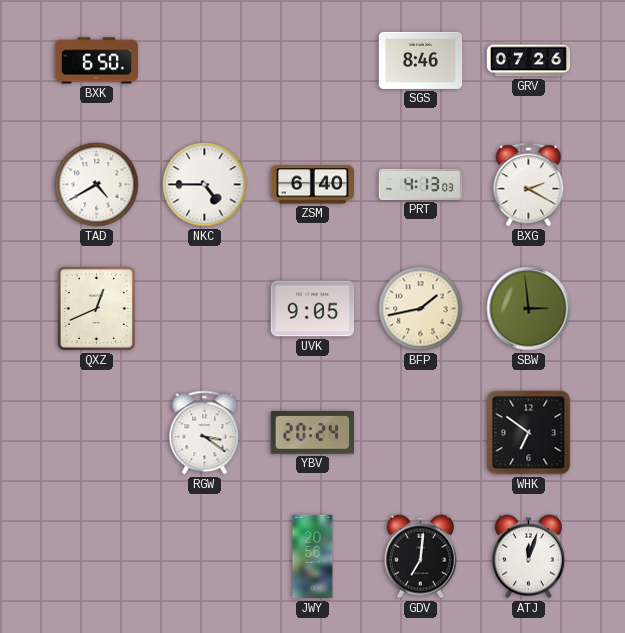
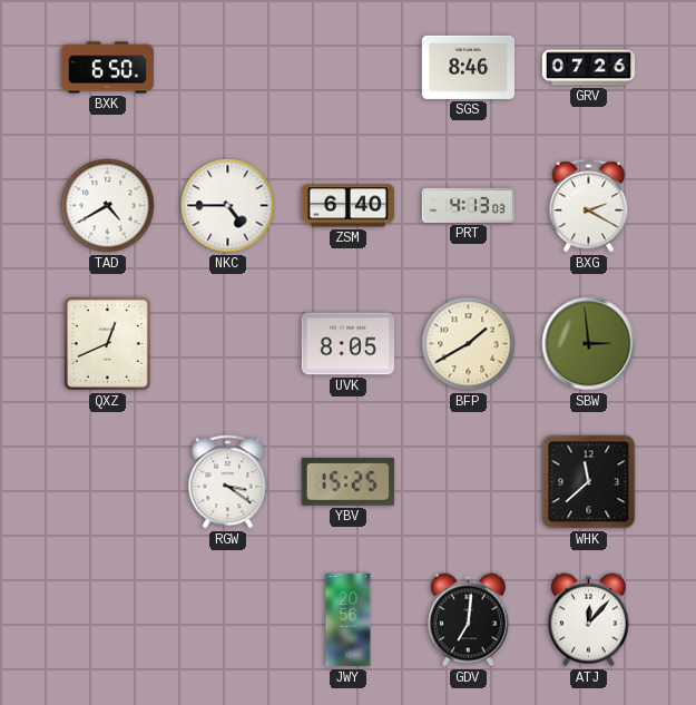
UVK: 9:05 -> 8:05
BFP: 1:43 -> 1:40
YBV: 20:24 -> 15:25
WHK: 6:51 -> 11:38
ATJ: 12:03 -> 12:07
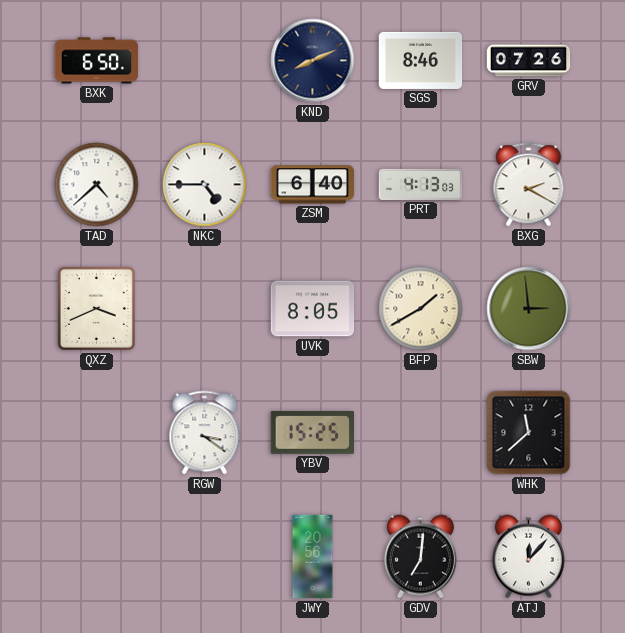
KND: none -> 8:11
TAD: 4:40 -> 4:38
QXZ: 12:41 -> 3:41
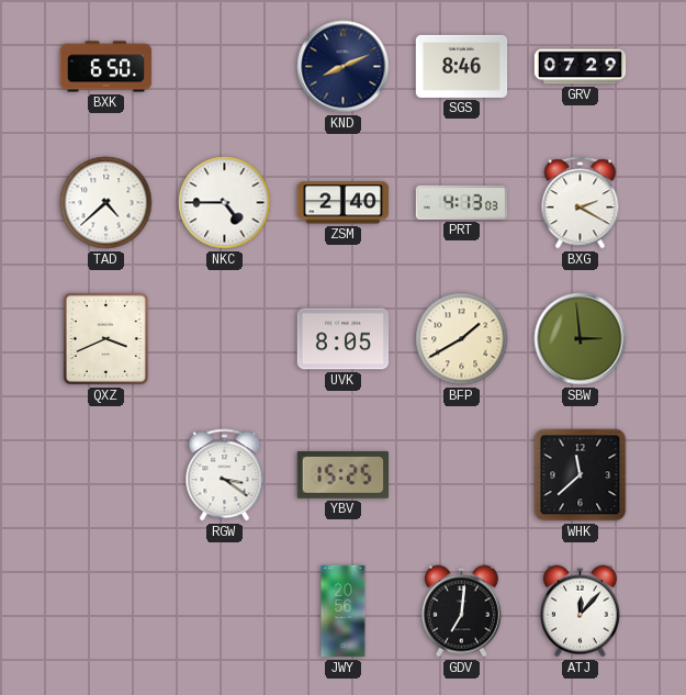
GRV: 07:26 -> 07:29
ZSM: 6:40 -> 2:40
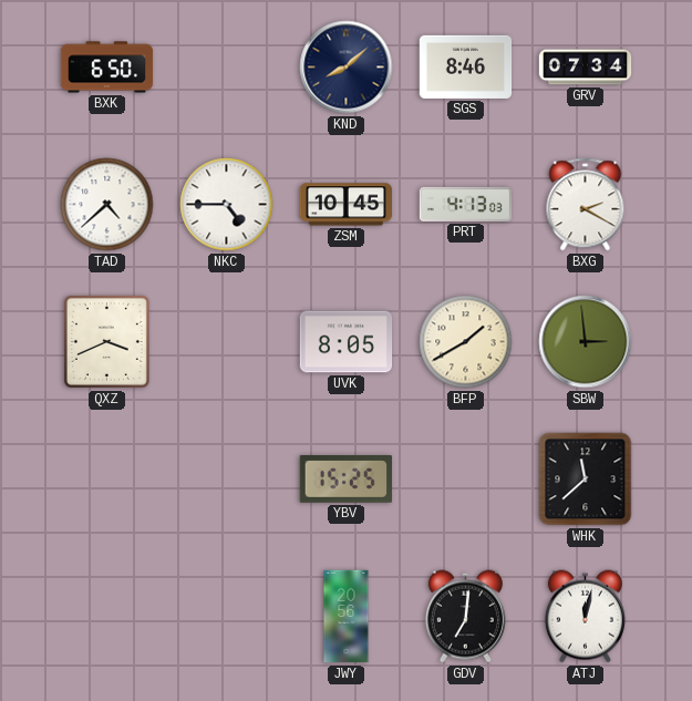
KND: 8:11 -> 8:08
GRV: 07:29 -> 07:34
ZSM: 2:40 -> 10:45
RGW: 3:21 -> none
ATJ: 12:07 -> 12:02
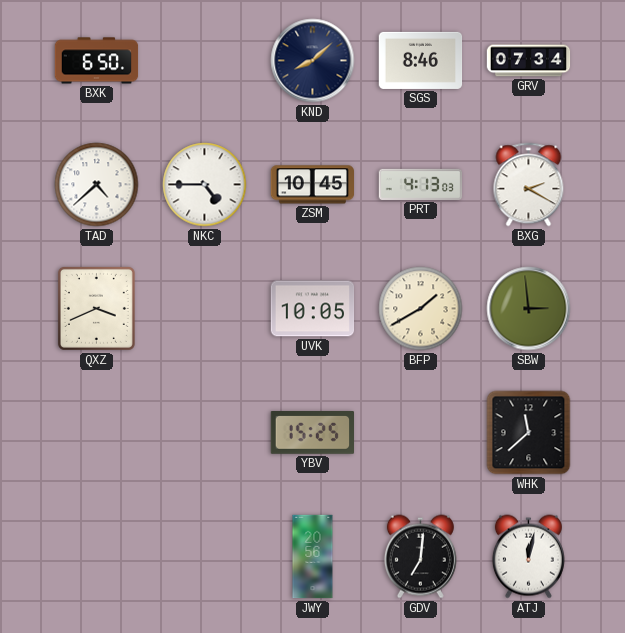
UVK: 8:05 -> 10:05
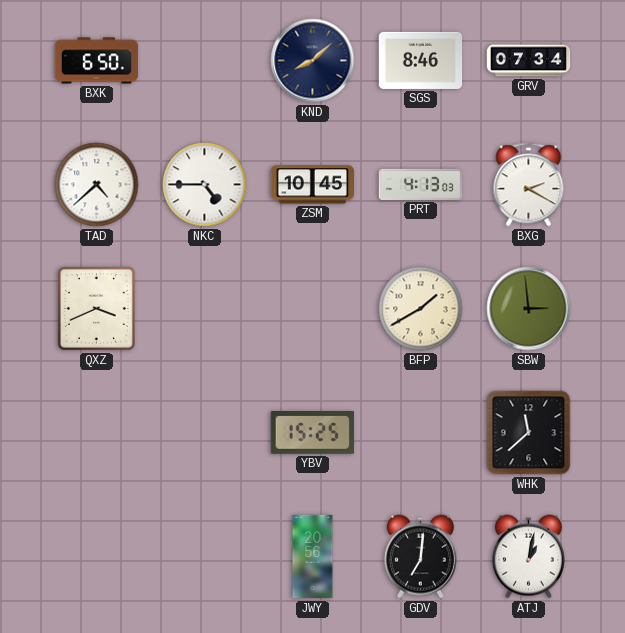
UVK: 10:05 -> none
ATJ: 12:02 -> 1:02
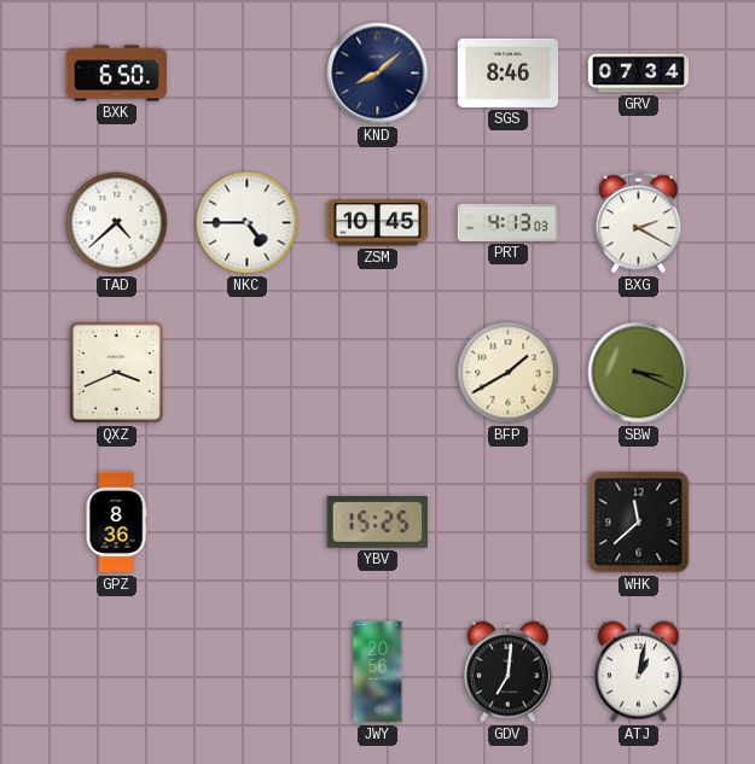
SBW: 2:59 -> 3:19
GPZ: none -> 8:36
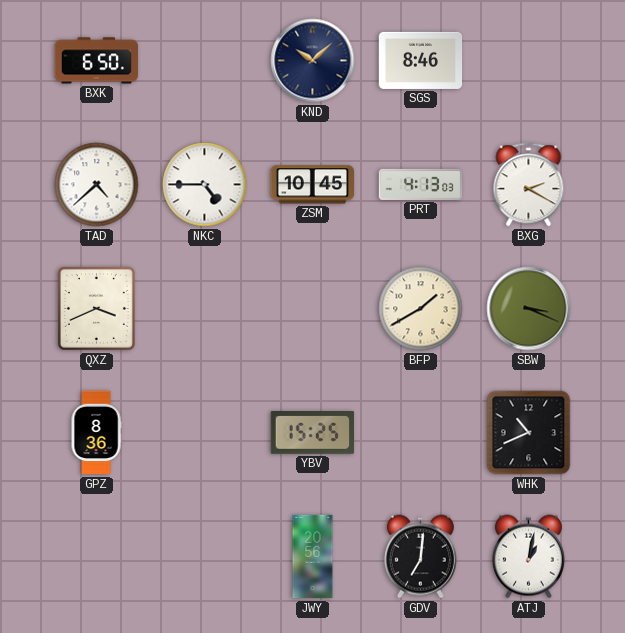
KND: 8:08 -> 10:08
GRV: 07:34 -> none
WHK: 11:38 -> 10:41
